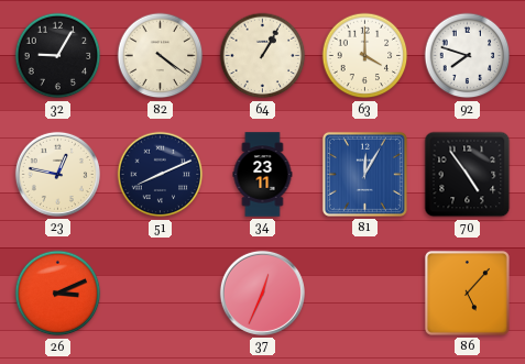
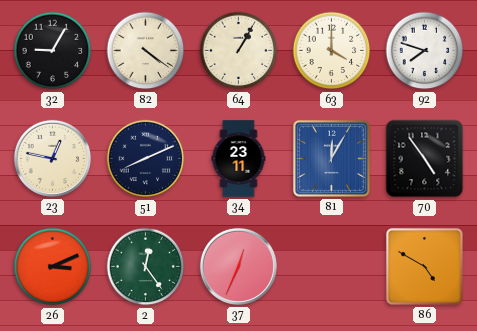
2: none -> 12:24
86: 5:07 -> 4:50
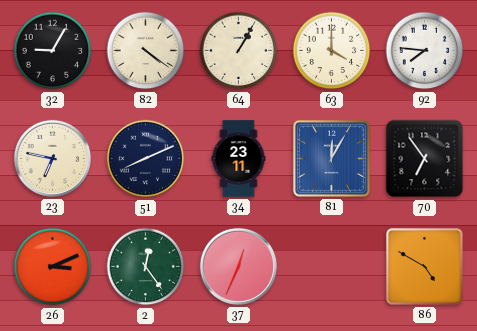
92: 7:48 -> 7:46
23: 12:47 -> 6:47
70: 4:54 -> 6:54
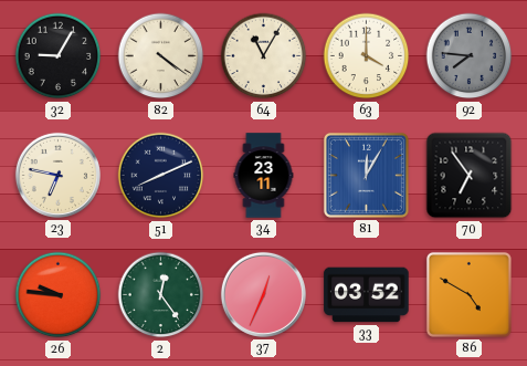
64: 1:05 -> 11:05
92 dial: white -> grey
26: 3:11 -> 9:46
33: none -> 03:52
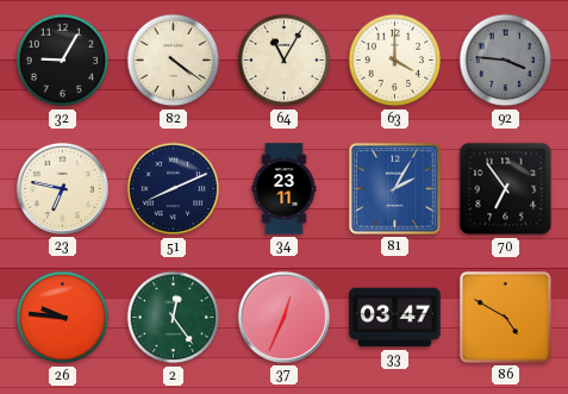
92: 7:46 -> 3:46
81: 12:05 -> 2:05
33: 03:52 -> 03:47
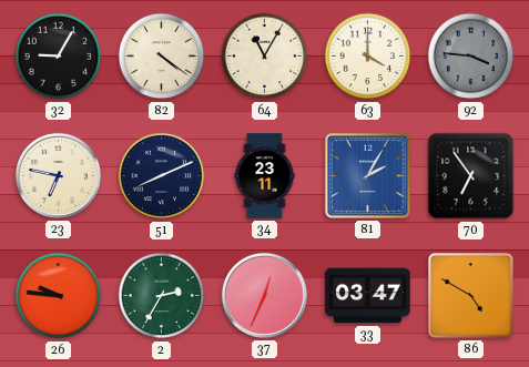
2: 12:24 -> 2:35
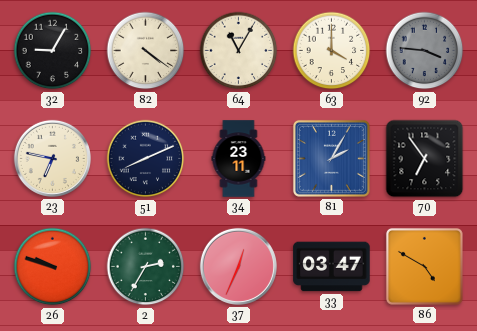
26: 9:46 -> 9:48
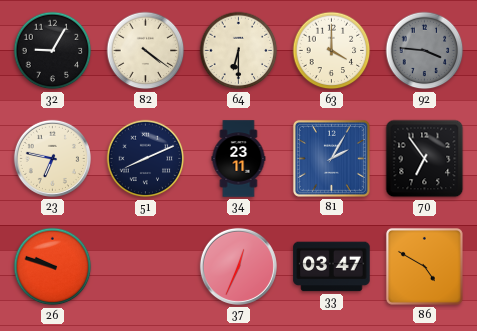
64: 11:05 -> 6:30
2: 2:35 -> none
